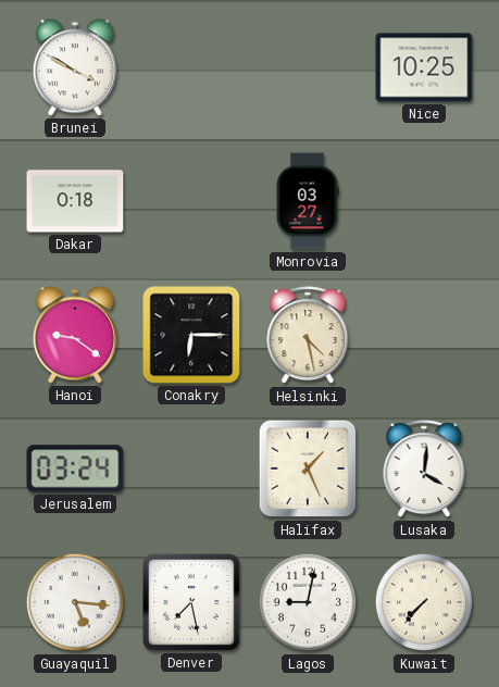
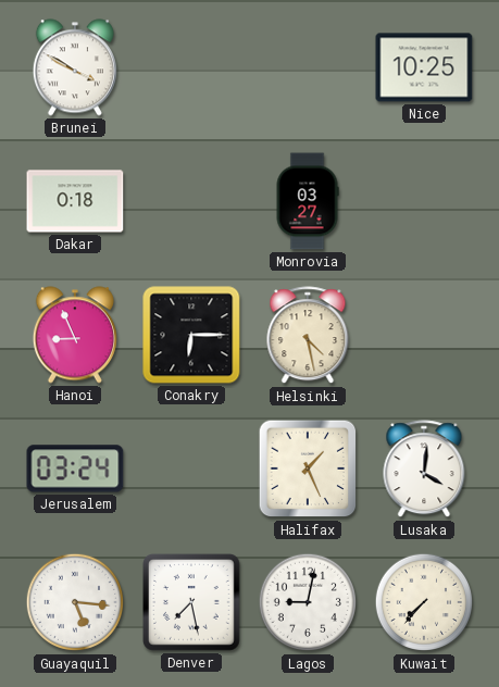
Hanoi: 9:21 -> 8:56
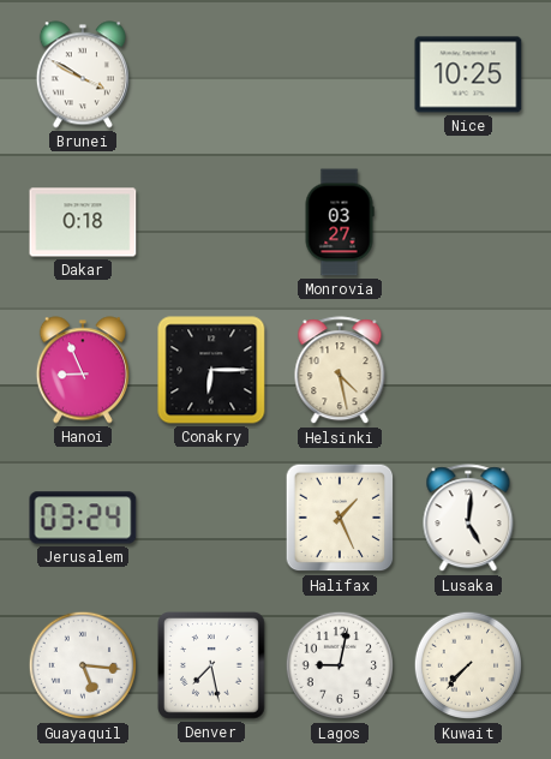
Lusaka: 4:01 -> 5:01
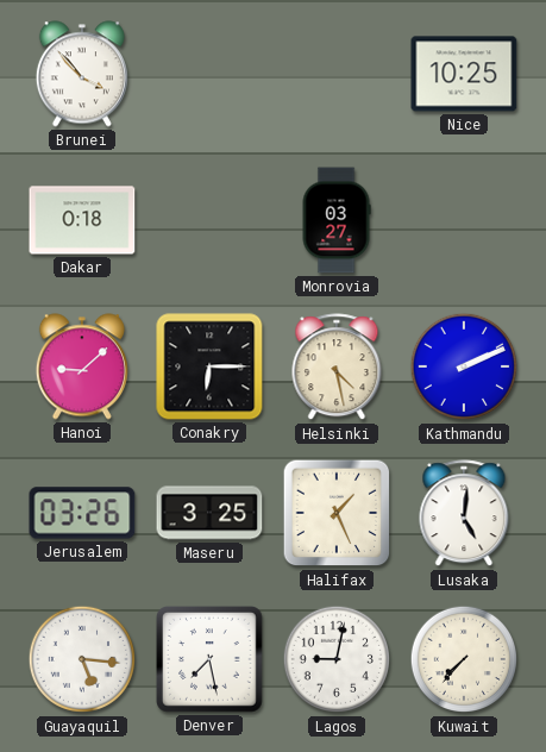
Brunei: 3:50 -> 3:53
Hanoi: 8:56 -> 9:08
Kathmandu: none -> 2:11
Jerusalem: 03:24 -> 03:26
Maseru: none -> 3:25
